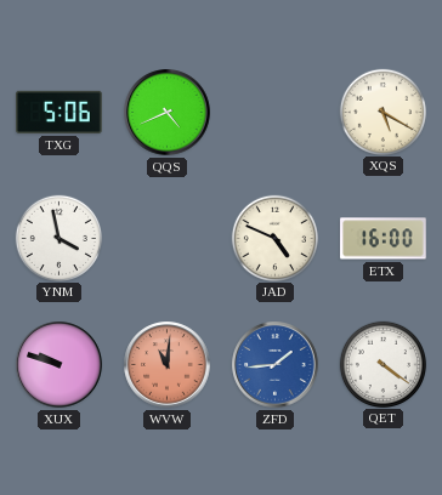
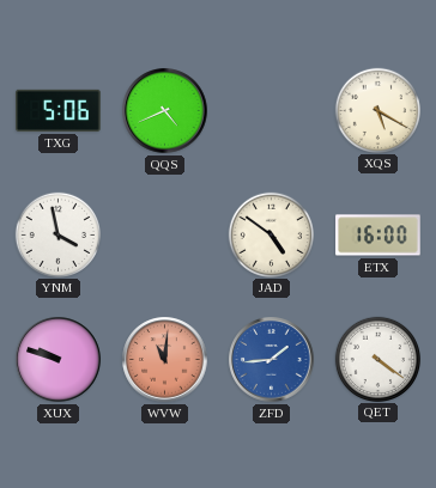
JAD: 4:49 -> 4:51
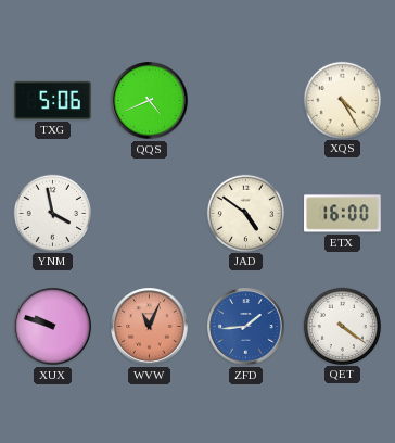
XQS: 5:20 -> 4:25
WVW: 11:01 -> 11:04
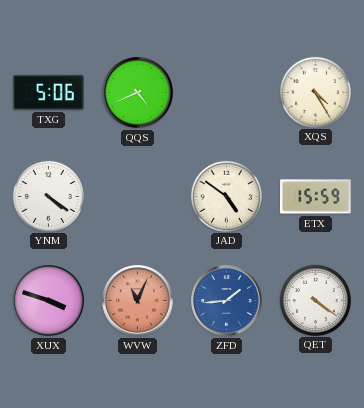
YNM: 3:58 -> 4:21
ETX: 16:00 -> 15:59
XUX: 9:48 -> 3:48
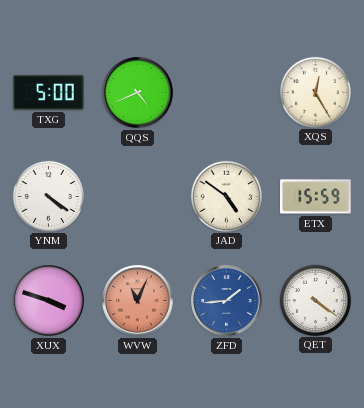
TXG: 5:06 -> 5:00
XQS: 4:25 -> 12:25
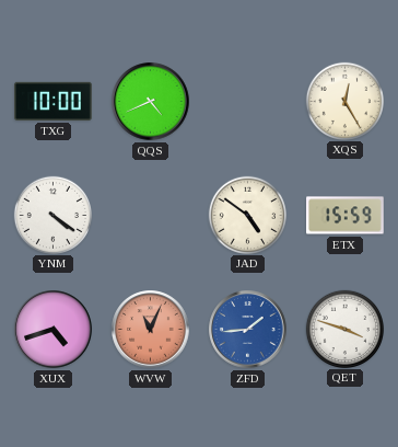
TXG: 5:00 -> 10:00
XUX: 3:48 -> 4:42
QET: 4:21 -> 3:48
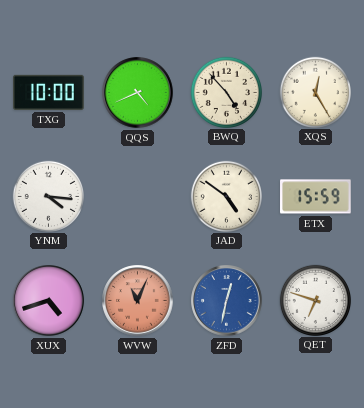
BWQ: none -> 4:53
YNM: 4:21 -> 4:16
ZFD: 1:44 -> 12:32
QET: 3:48 -> 6:48
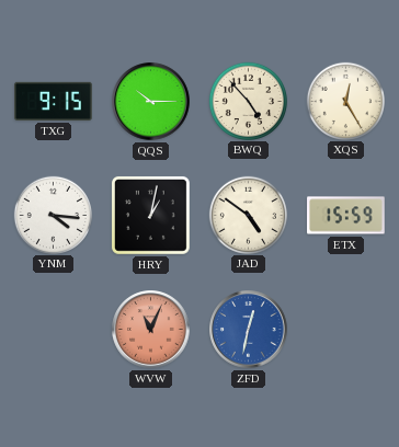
TXG: 10:00 -> 9:15
QQS: 4:41 -> 10:15
HRY: none -> 1:02
XUX: 4:42 -> none
QET: 6:48 -> none
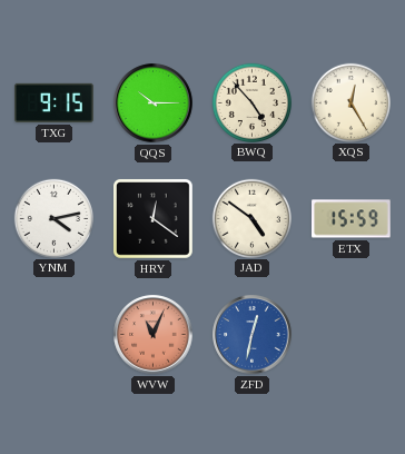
YNM: 4:16 -> 4:13
HRY: 1:02 -> 12:21
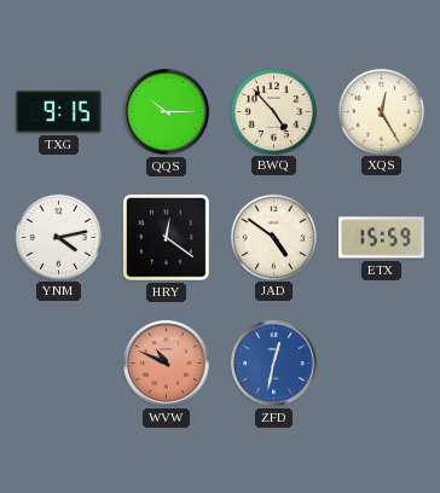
WVW: 11:04 -> 10:49
